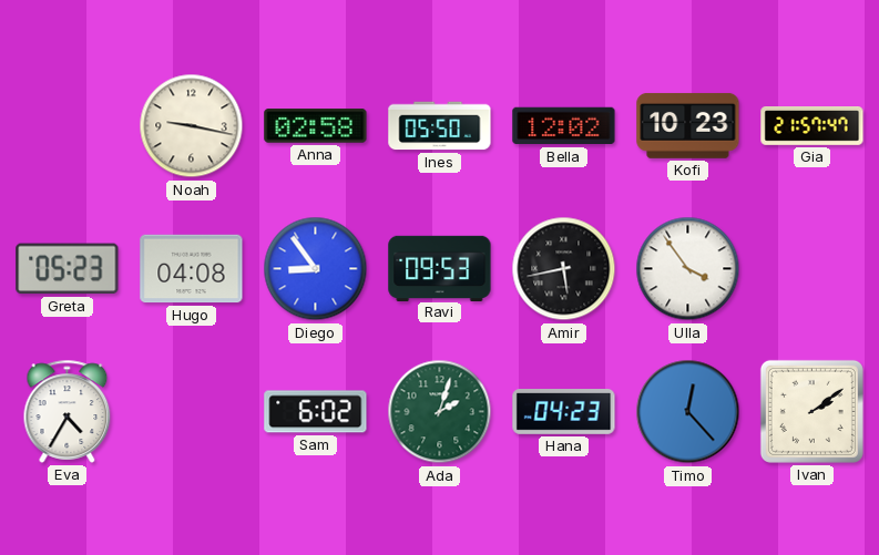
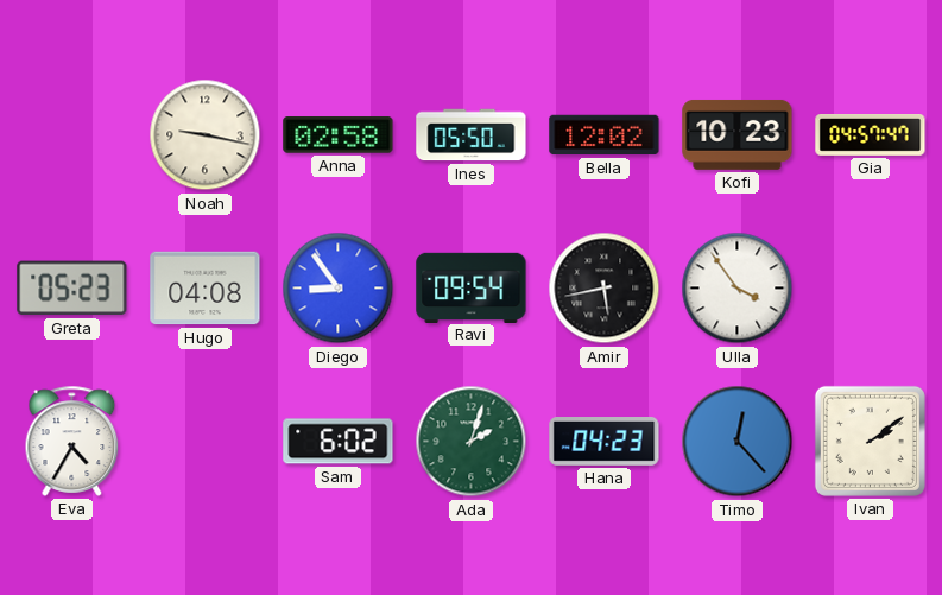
Gia: 21:57 -> 04:57
Ravi: 09:53 -> 09:54
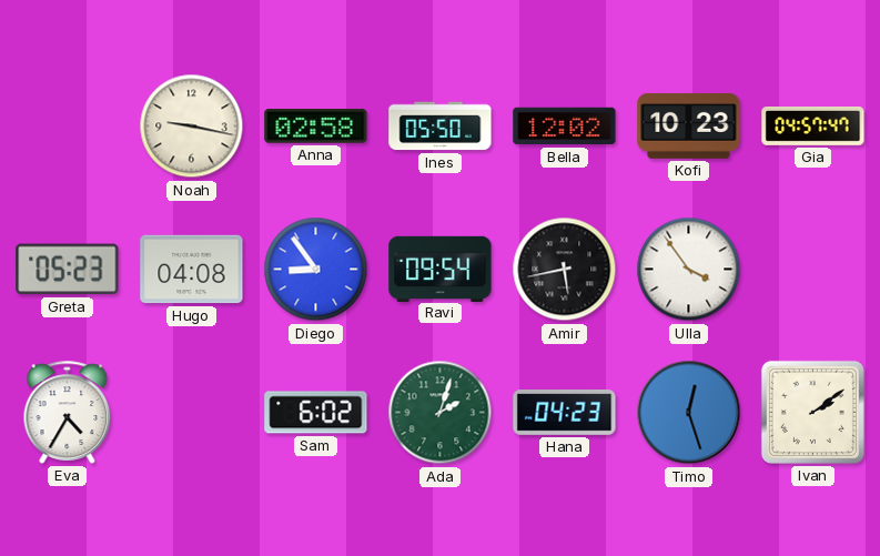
Timo: 12:23 -> 12:27
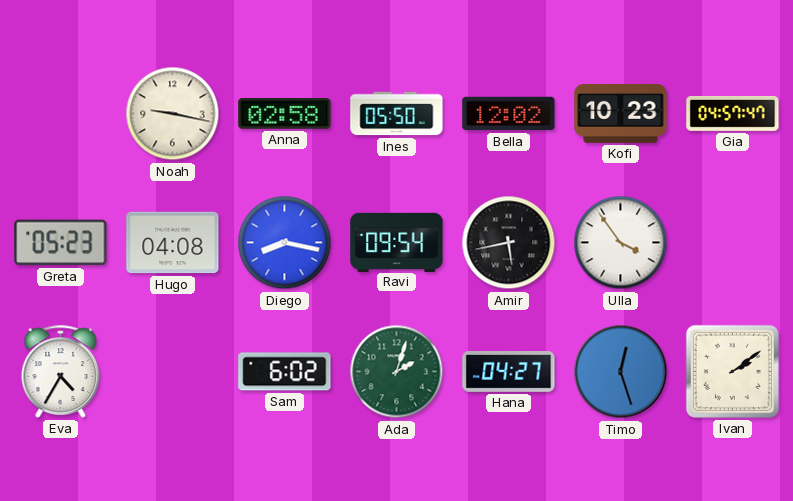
Diego: 8:54 -> 8:17
Hana: 04:23 -> 04:27
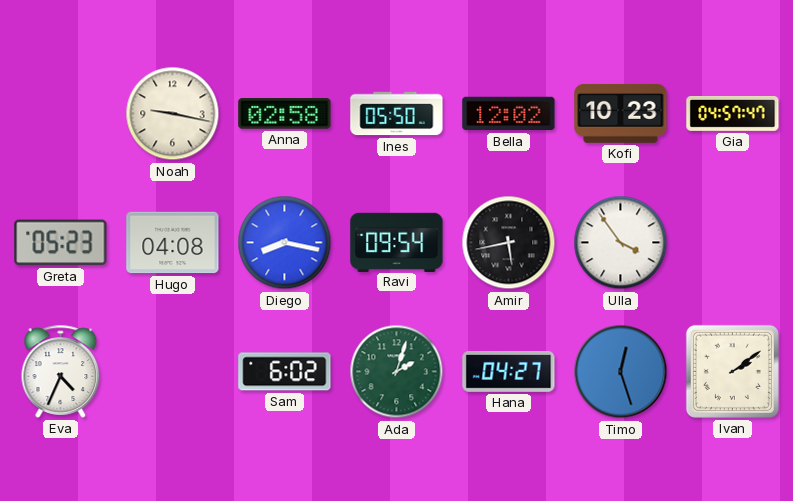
Eva: 4:35 -> 4:34
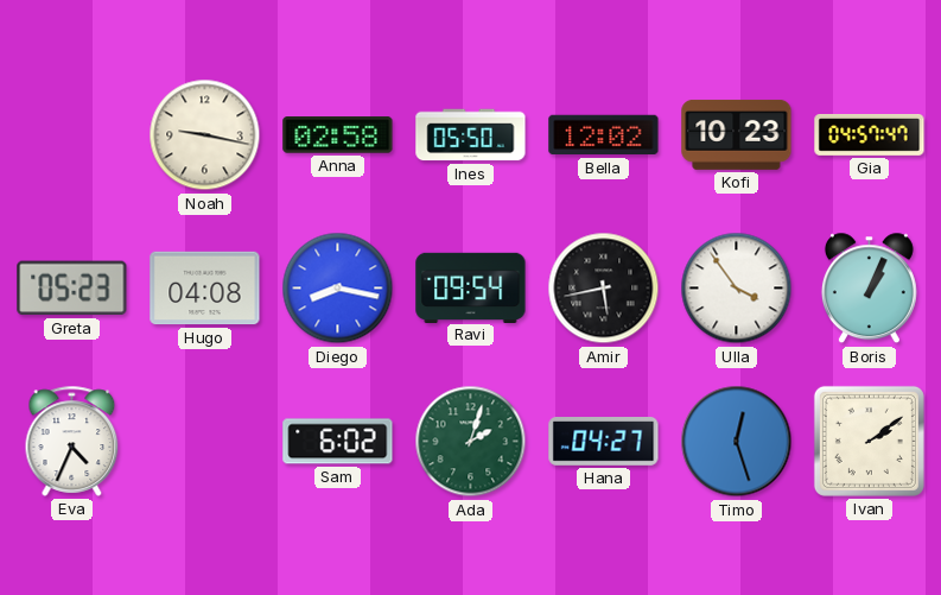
Boris: none -> 1:04
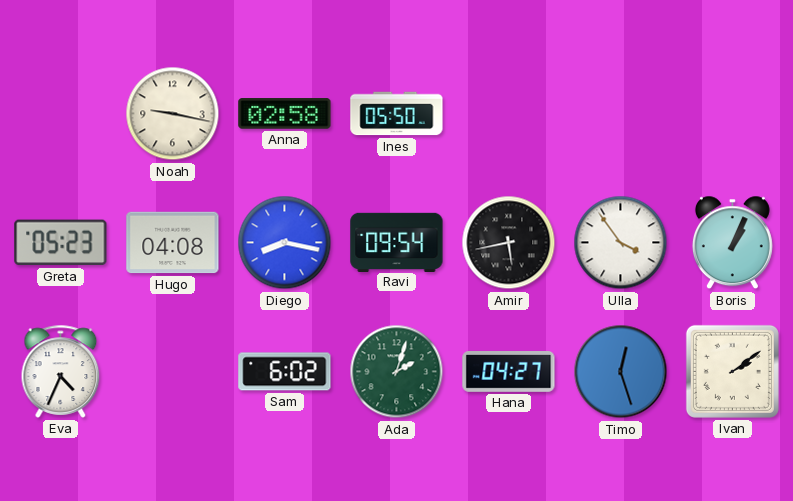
Bella: 12:02 -> none
Kofi: 10:23 -> none
Gia: 04:57 -> none
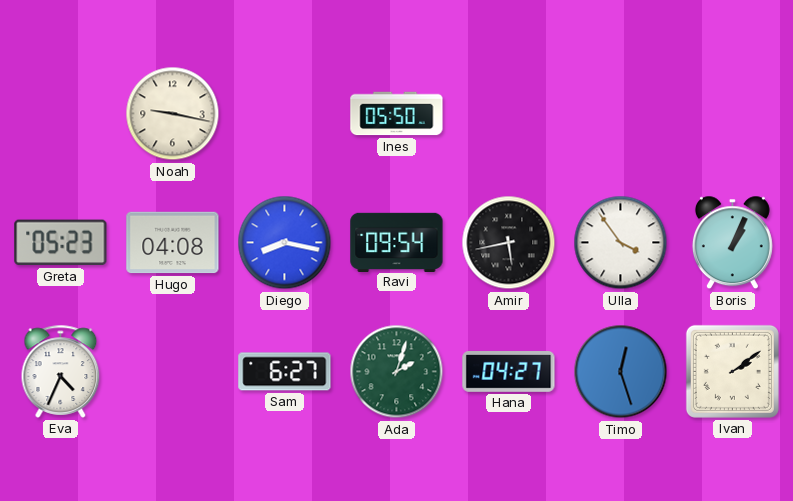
Anna: 02:58 -> none
Sam: 6:02 -> 6:27
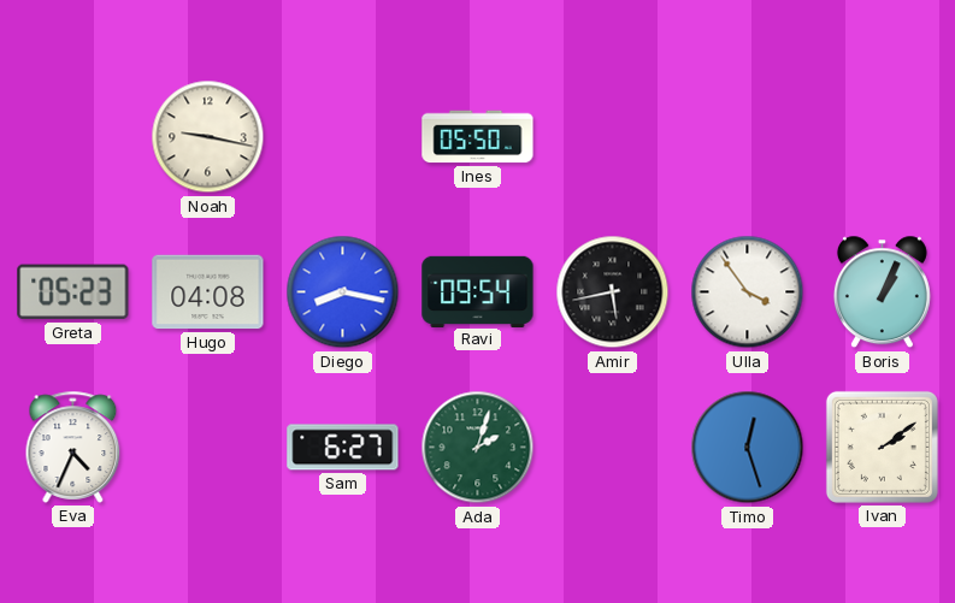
Hana: 04:27 -> none
